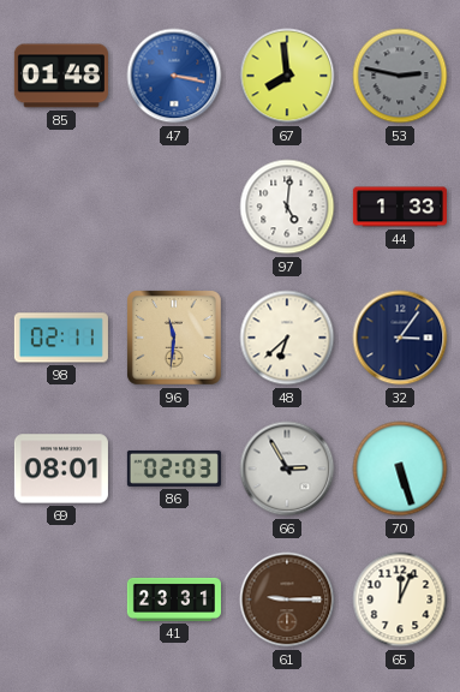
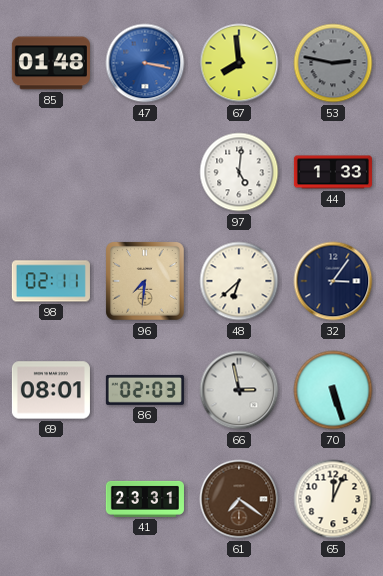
96: 11:31 -> 7:31
66: 2:55 -> 2:58
61: 9:15 -> 7:21
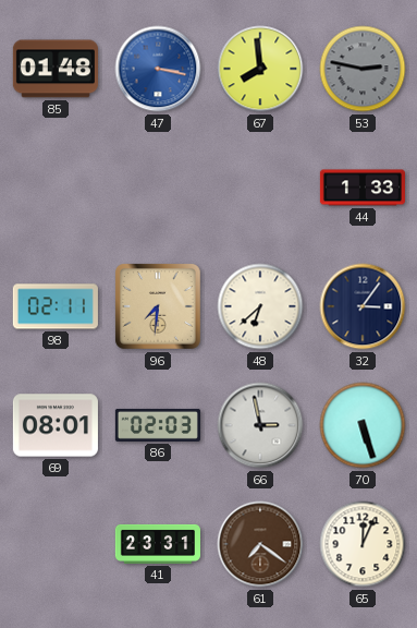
97: 5:01 -> none
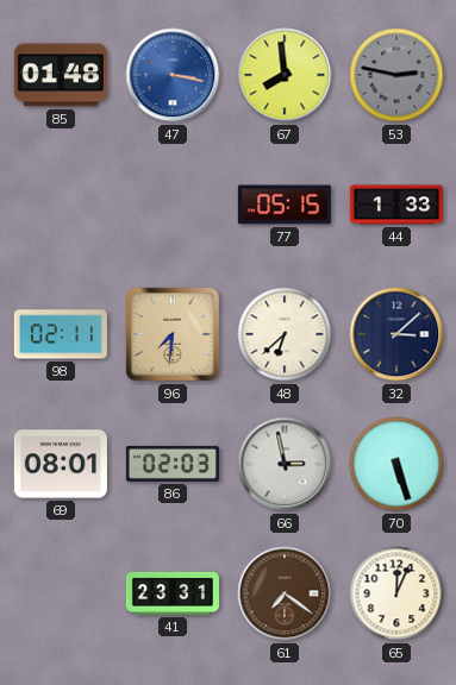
77: none -> 05:15
32: 3:06 -> 3:08
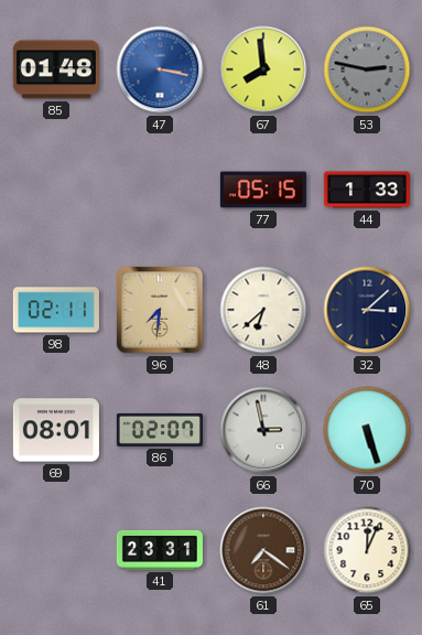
86: 02:03 -> 02:07
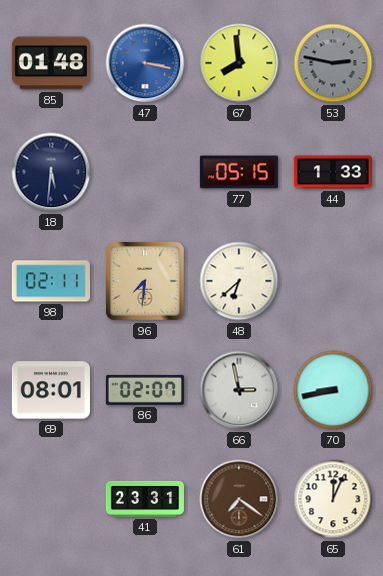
18: none -> 5:31
32: 3:08 -> none
70: 5:27 -> 8:43
